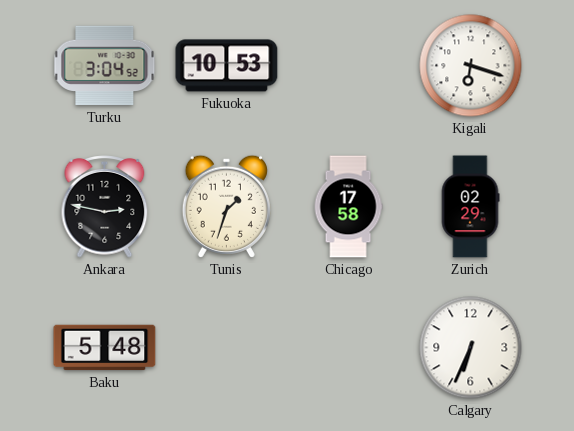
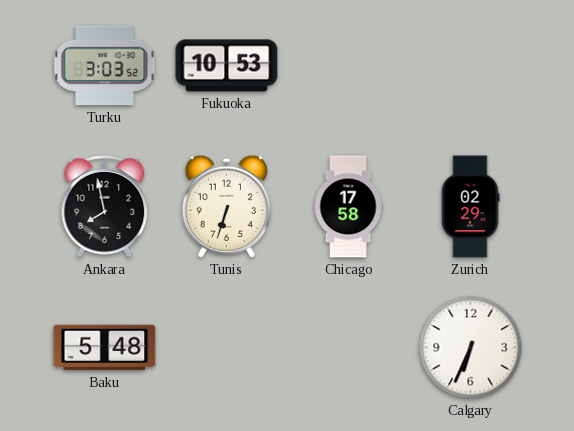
Turku: 3:04 -> 3:03
Kigali: 6:18 -> none
Ankara: 2:47 -> 7:58
Tunis: 1:33 -> 6:33
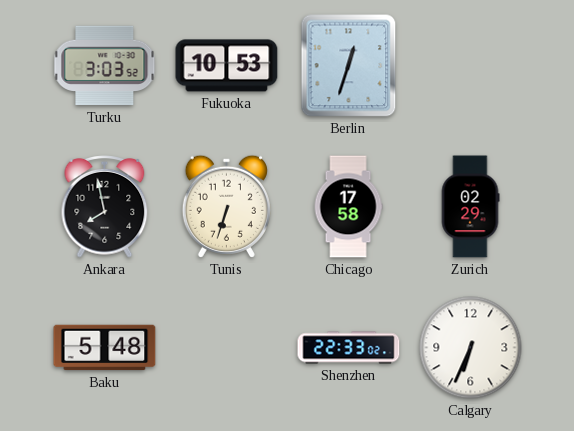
Berlin: none -> 12:33
Shenzhen: none -> 22:33
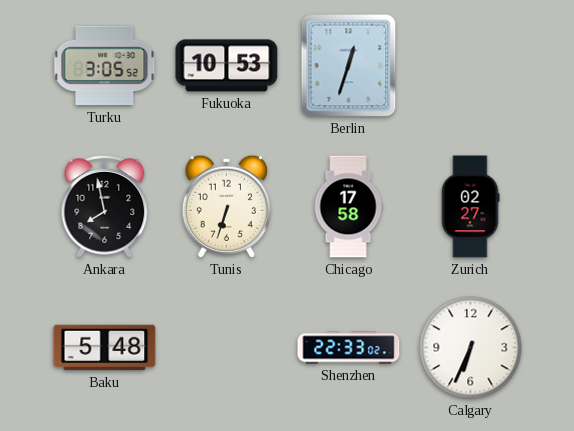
Turku: 3:03 -> 3:05
Zurich: 02:29 -> 02:27
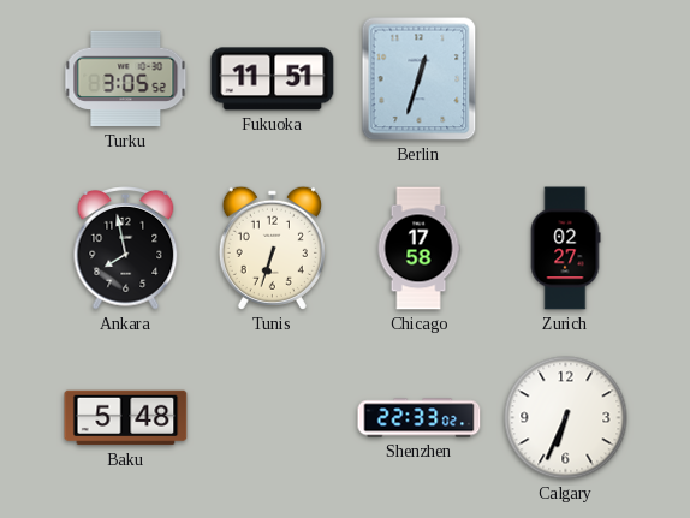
Fukuoka: 10:53 -> 11:51
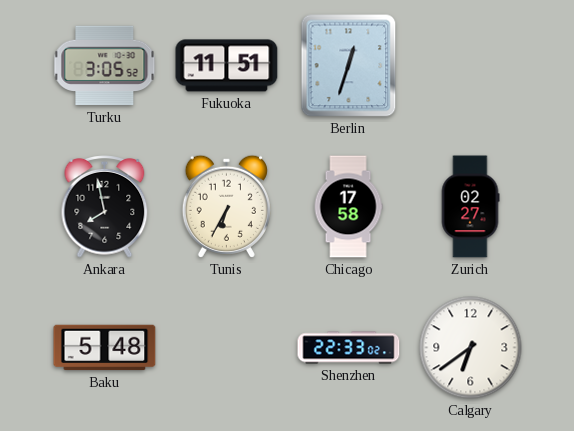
Tunis: 6:33 -> 6:35
Calgary: 6:34 -> 6:39
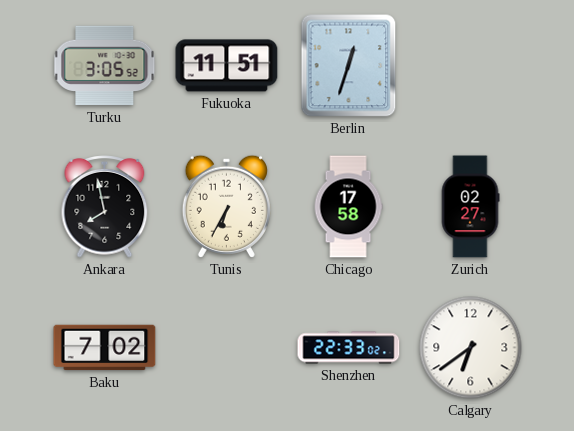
Baku: 5:48 -> 7:02
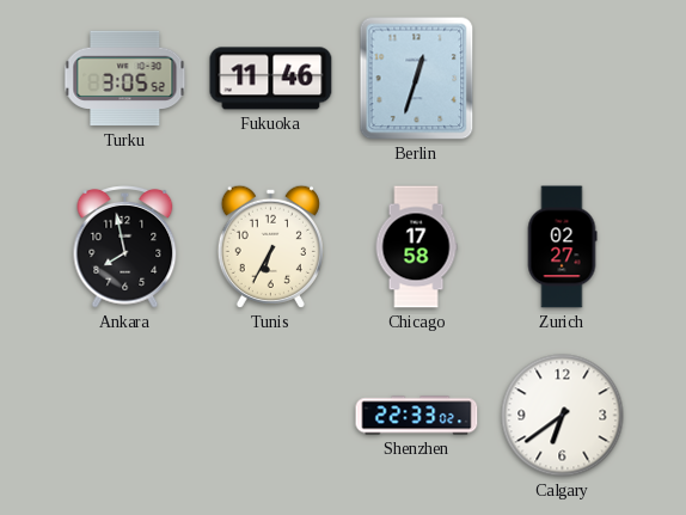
Fukuoka: 11:51 -> 11:46
Baku: 7:02 -> none
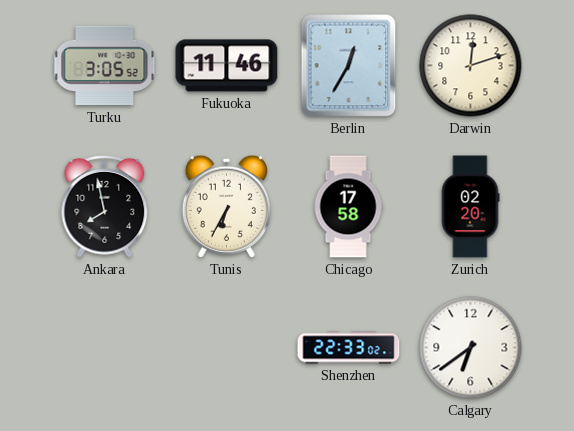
Berlin: 12:33 -> 12:35
Darwin: none -> 12:12
Zurich: 02:27 -> 02:20
